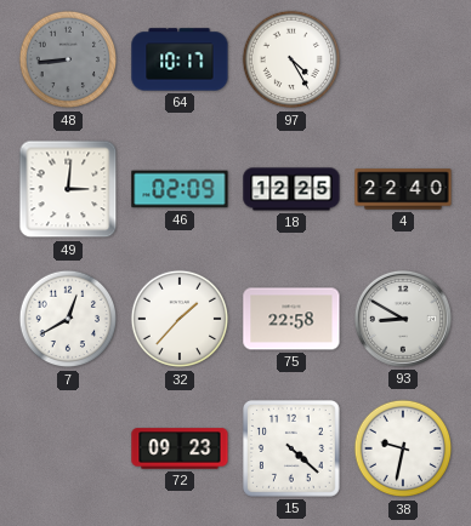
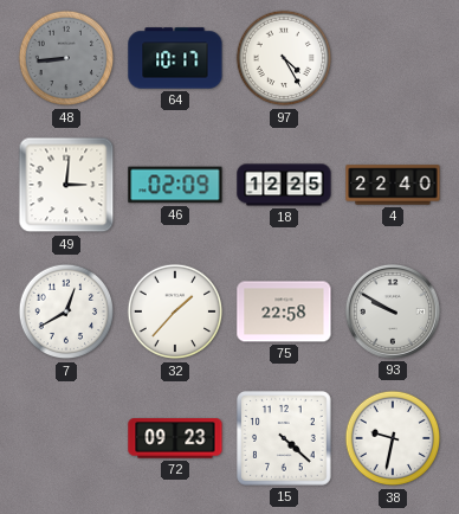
93: 8:50 -> 9:50
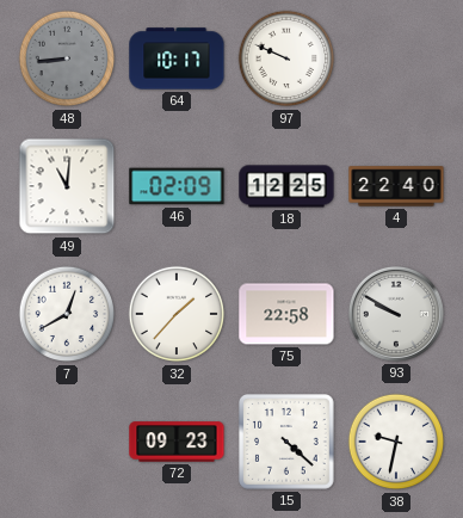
97: 4:25 -> 9:49
49: 3:01 -> 11:01
